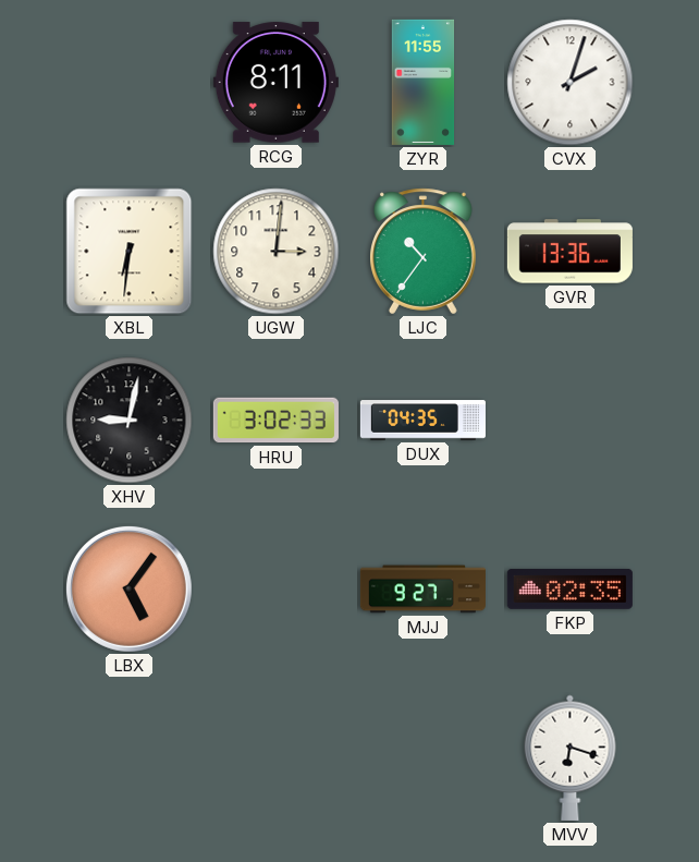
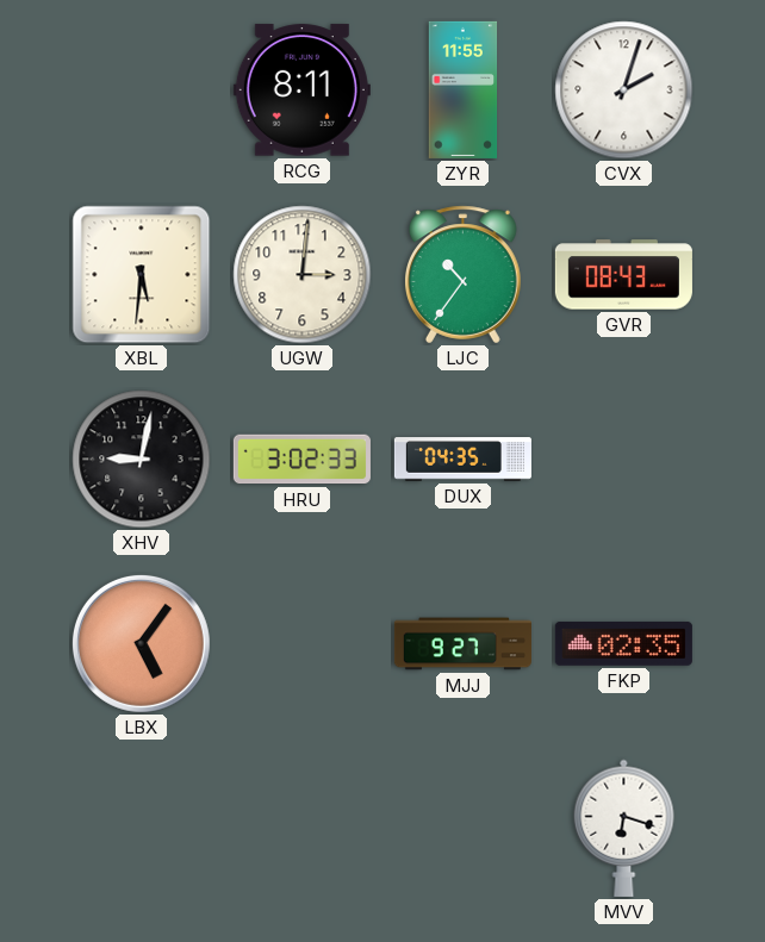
XBL: 6:31 -> 5:31
GVR: 13:36 -> 08:43
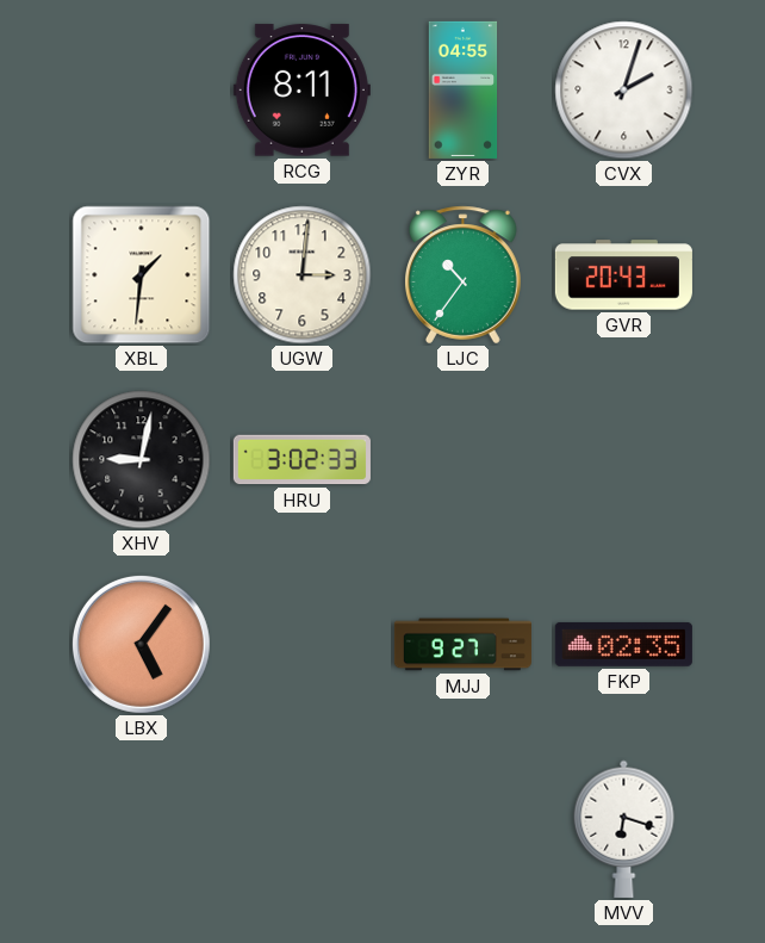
ZYR: 11:55 -> 04:55
XBL: 5:31 -> 1:31
GVR: 08:43 -> 20:43
DUX: 04:35 -> none
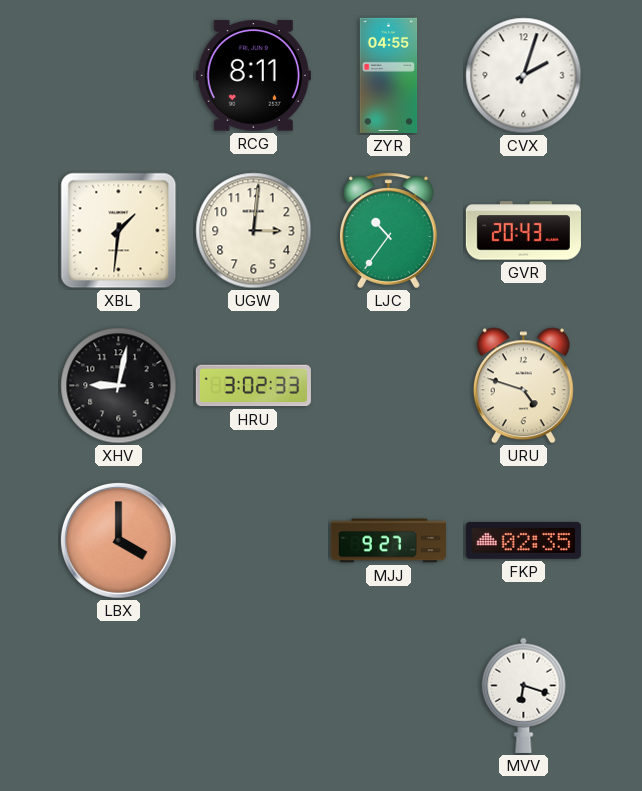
URU: none -> 4:48
LBX: 5:06 -> 4:00
